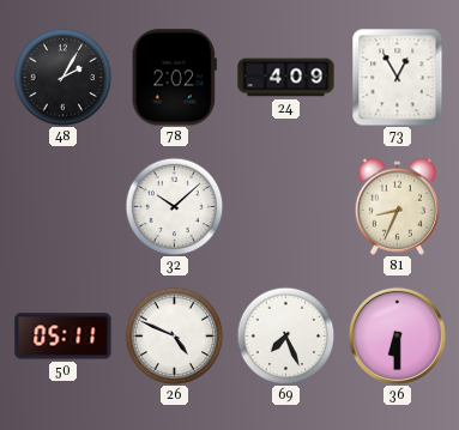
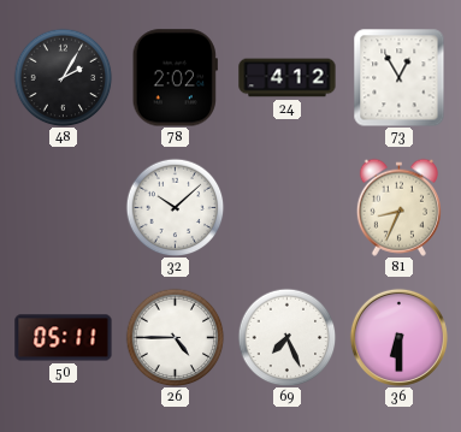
24: 4:09 -> 4:12
26: 4:49 -> 4:45
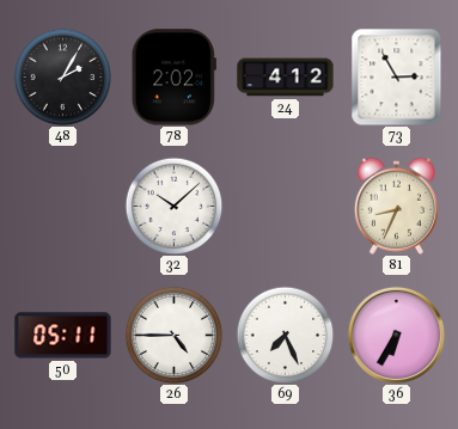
73: 12:55 -> 2:55
36: 6:30 -> 6:35
